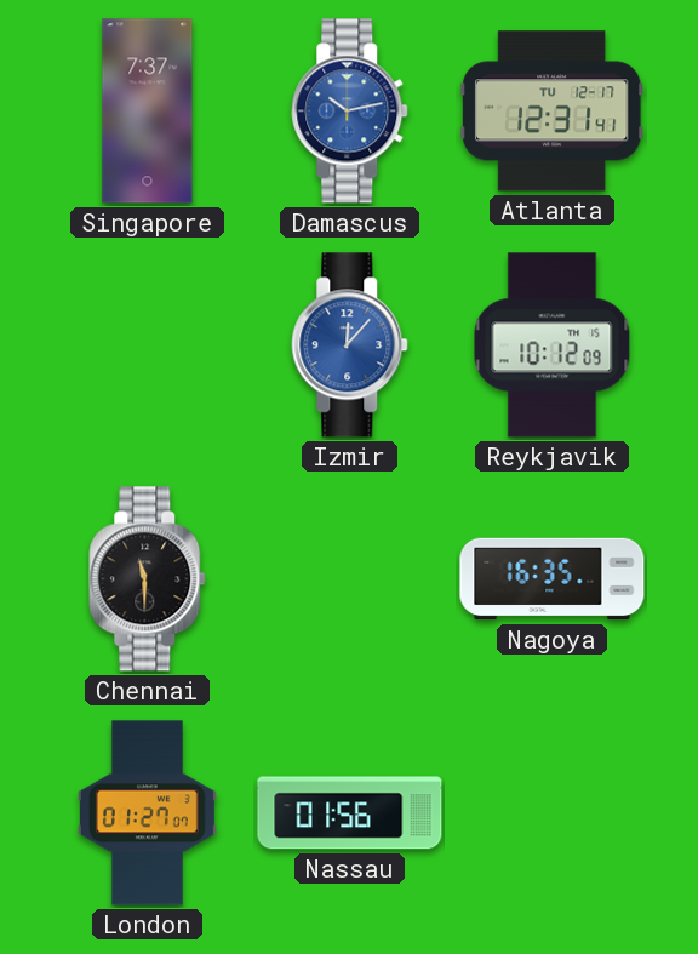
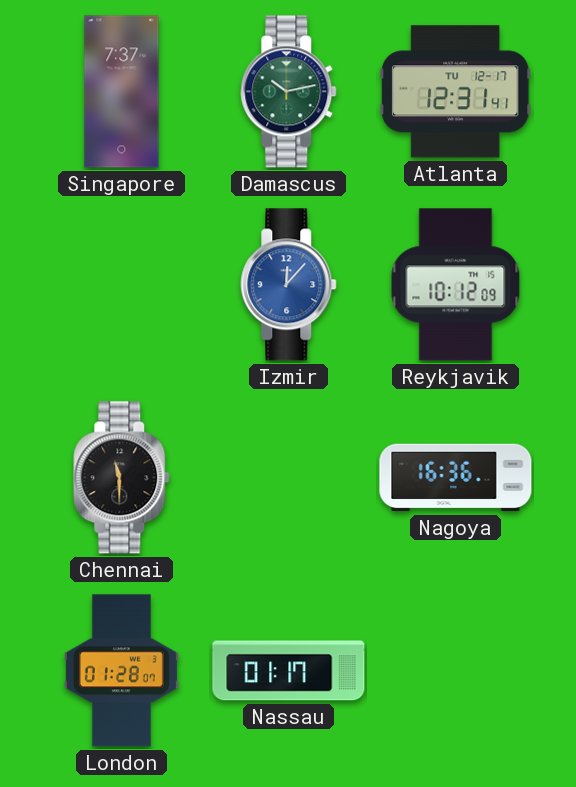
Damascus dial: blue -> green
Nagoya: 16:35 -> 16:36
London: 01:27 -> 01:28
Nassau: 01:56 -> 01:17
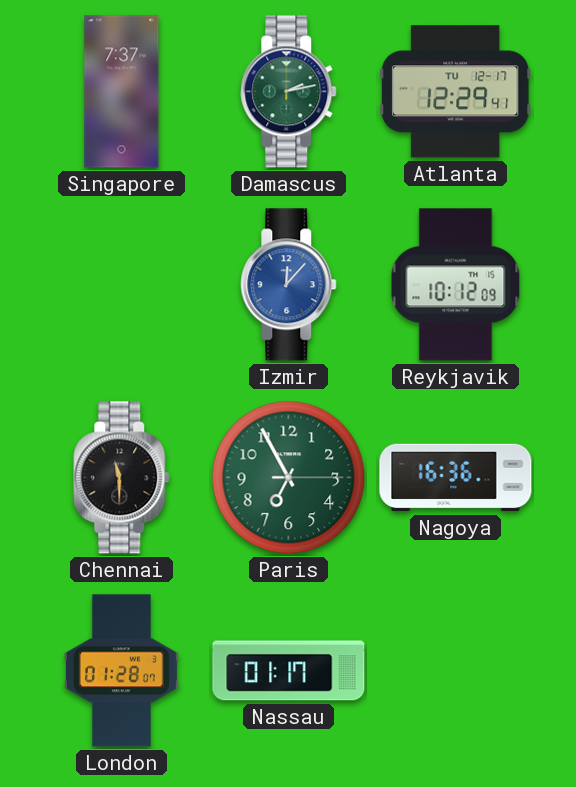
Damascus: 10:13 -> 2:13
Atlanta: 12:31 -> 12:29
Paris: none -> 6:55
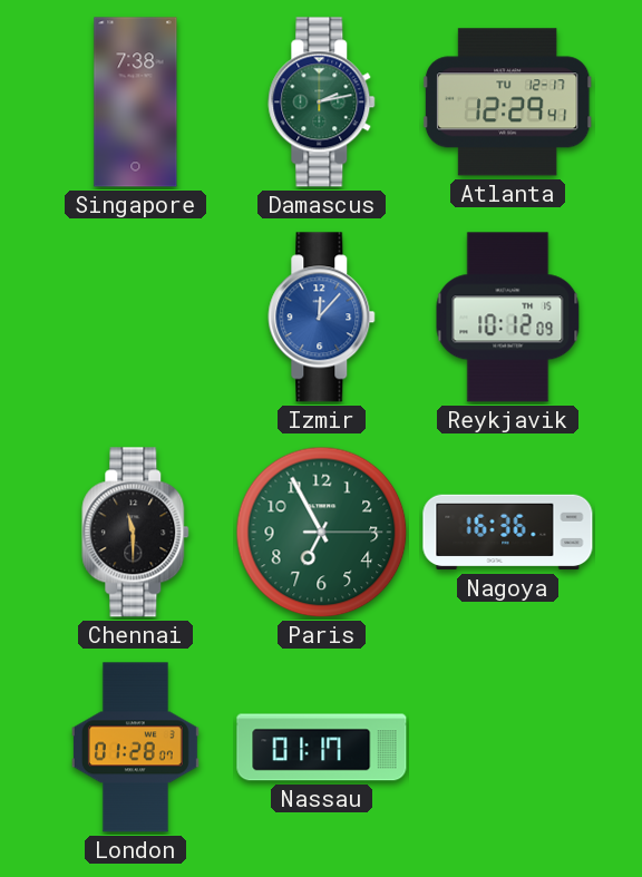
Singapore: 7:37 -> 7:38
